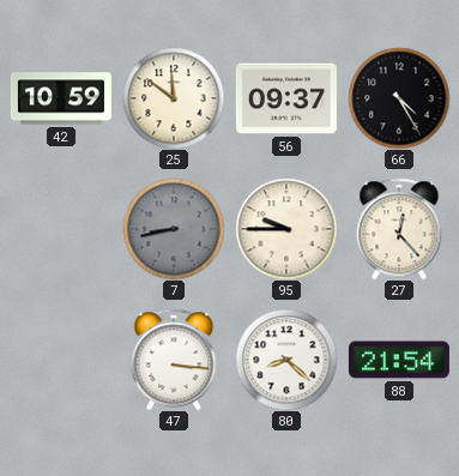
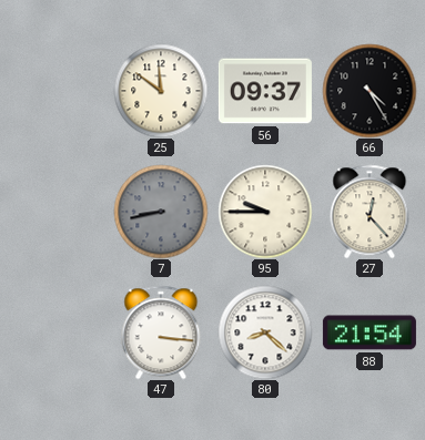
42: 10:59 -> none
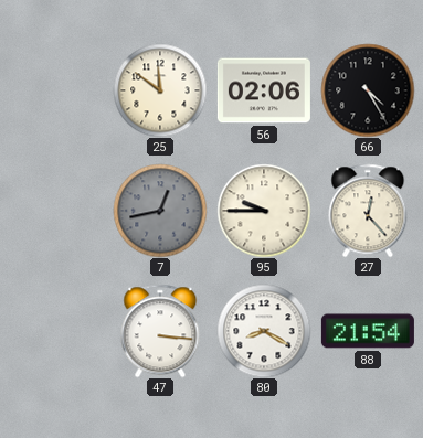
56: 09:37 -> 02:06
7: 8:43 -> 12:43
80: 8:22 -> 8:20
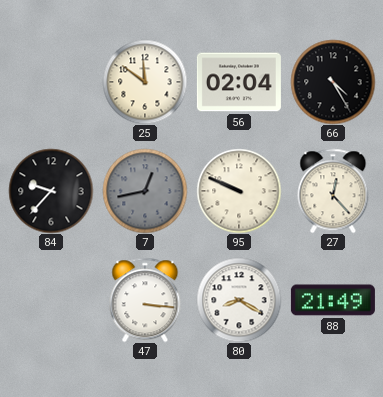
56: 02:06 -> 02:04
84: none -> 9:37
95: 9:45 -> 9:49
88: 21:54 -> 21:49
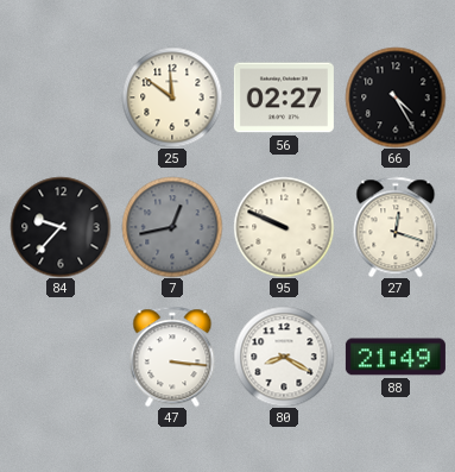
56: 02:04 -> 02:27
27: 12:23 -> 12:18
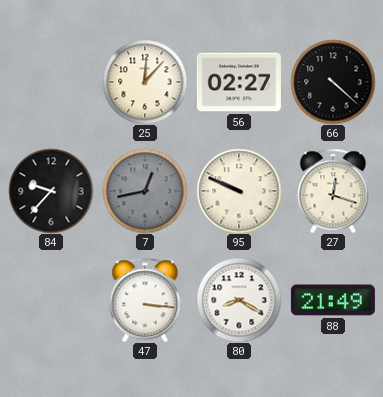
25: 11:51 -> 12:07
66: 4:25 -> 4:22
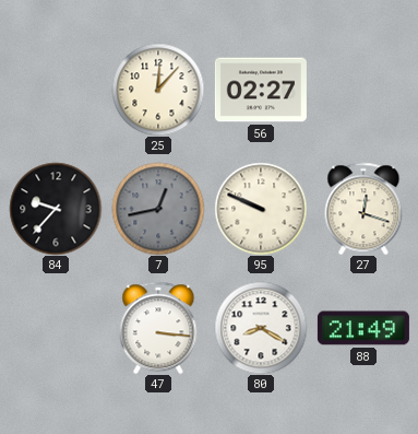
66: 4:22 -> none
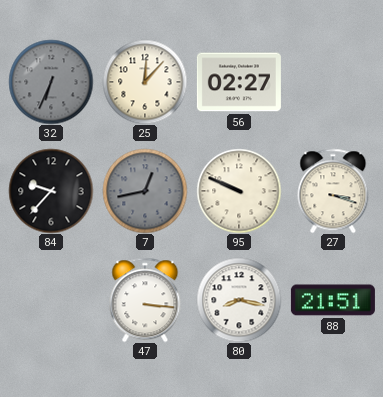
32: none -> 6:34
27: 12:18 -> 3:18
80: 8:20 -> 8:17
88: 21:49 -> 21:51
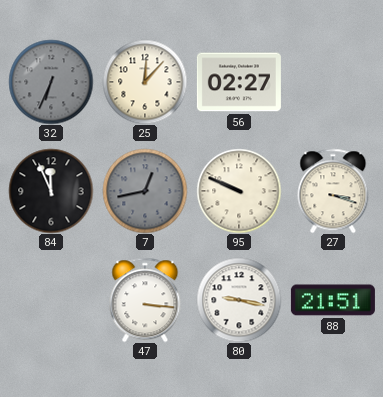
84: 9:37 -> 11:56
80: 8:17 -> 9:17
